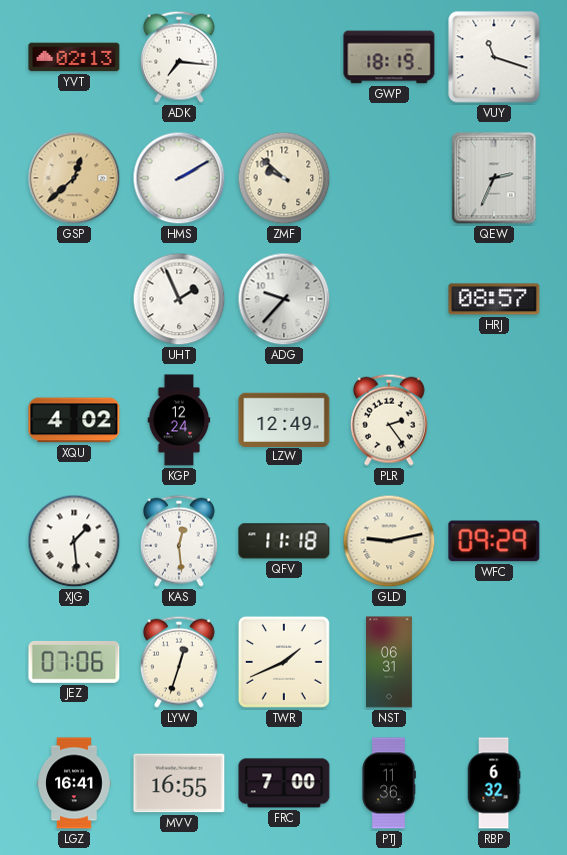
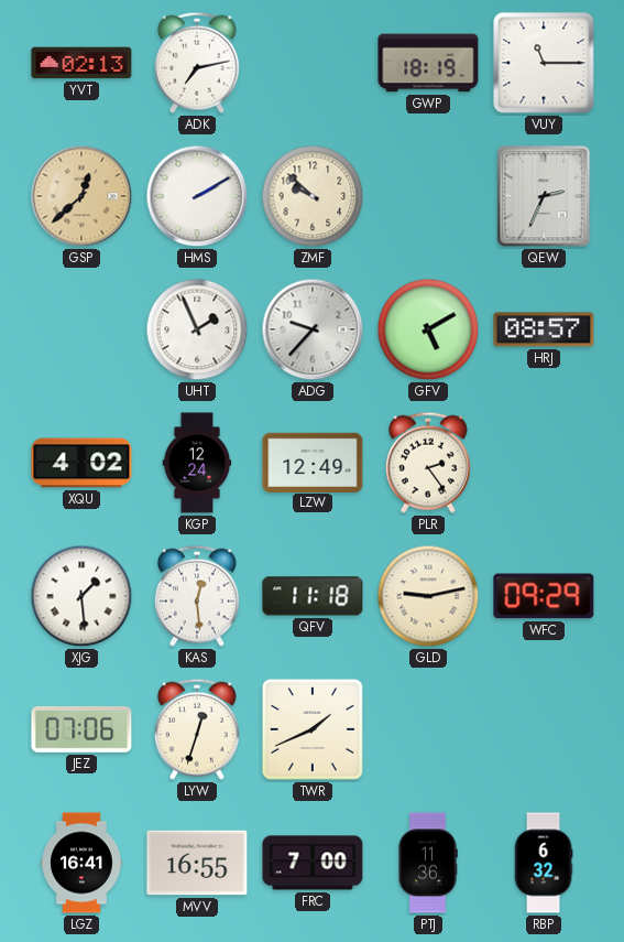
ADK: 7:16 -> 7:13
VUY: 11:18 -> 11:15
GFV: none -> 5:10
NST: 06:31 -> none
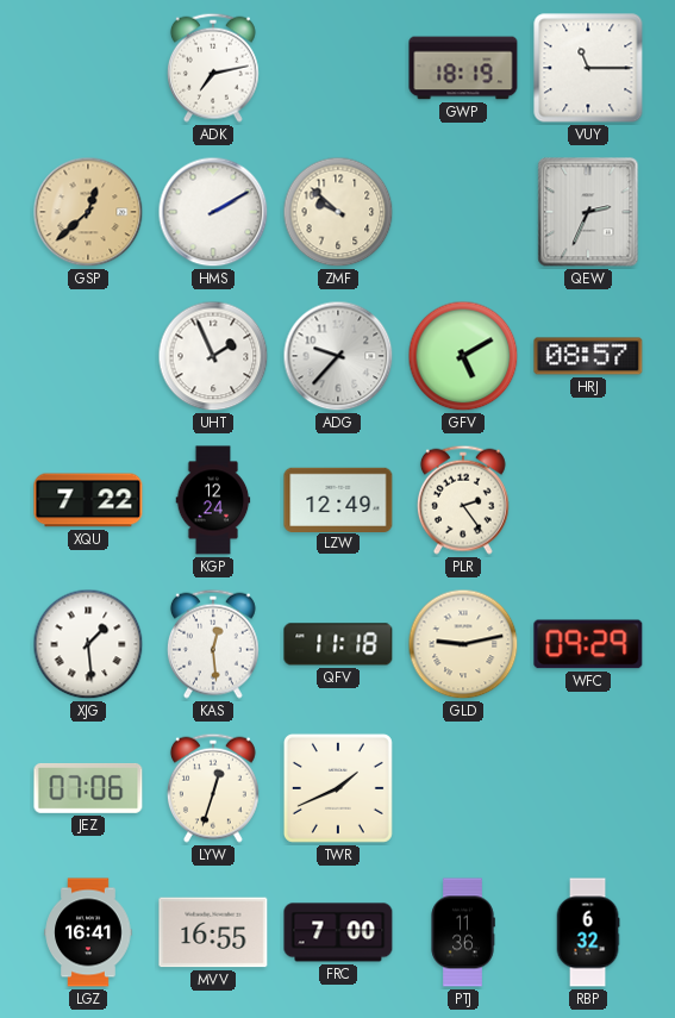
YVT: 02:13 -> none
XQU: 4:02 -> 7:22
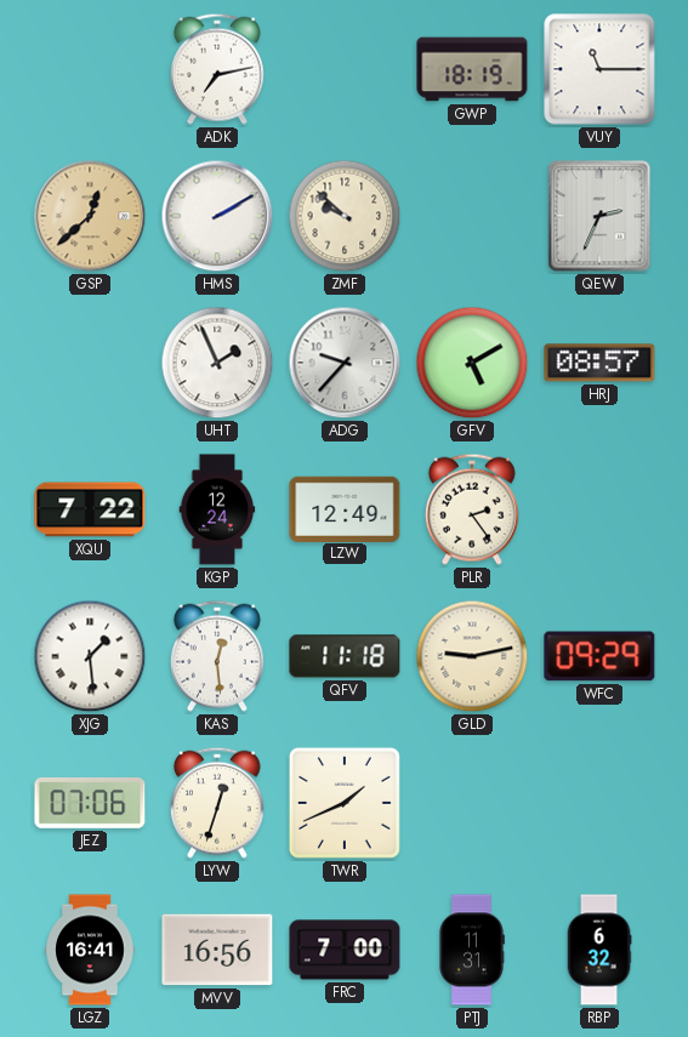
MVV: 16:55 -> 16:56
PTJ: 11:36 -> 11:31
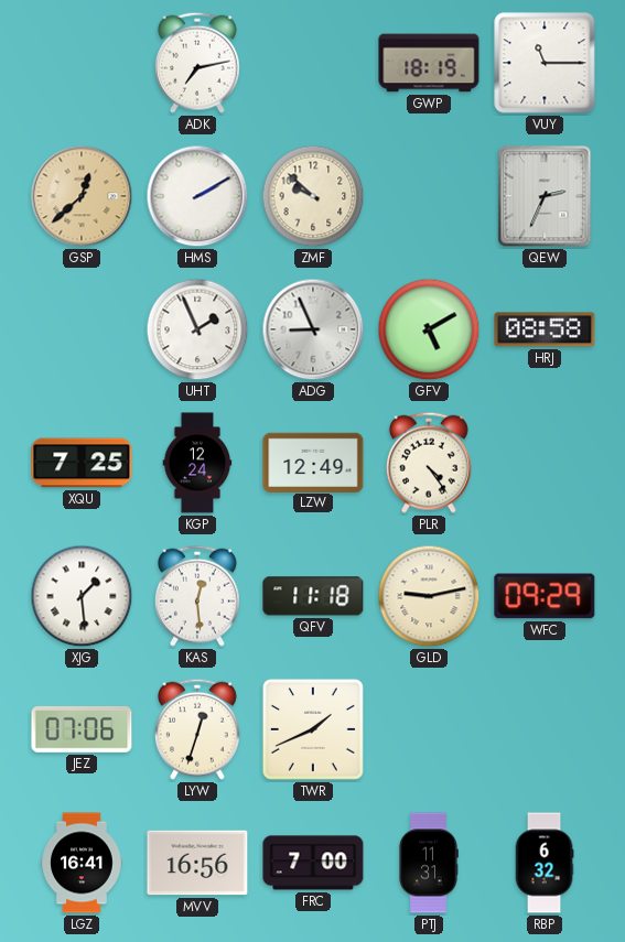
ADG: 9:37 -> 8:56
HRJ: 08:57 -> 08:58
XQU: 7:22 -> 7:25
PLR: 2:24 -> 4:24
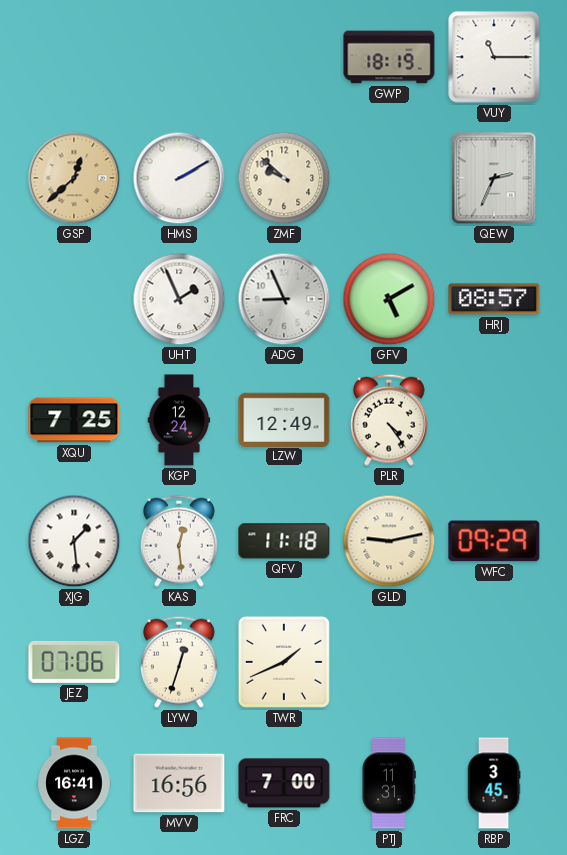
ADK: 7:13 -> none
HRJ: 08:58 -> 08:57
RBP: 6:32 -> 3:45
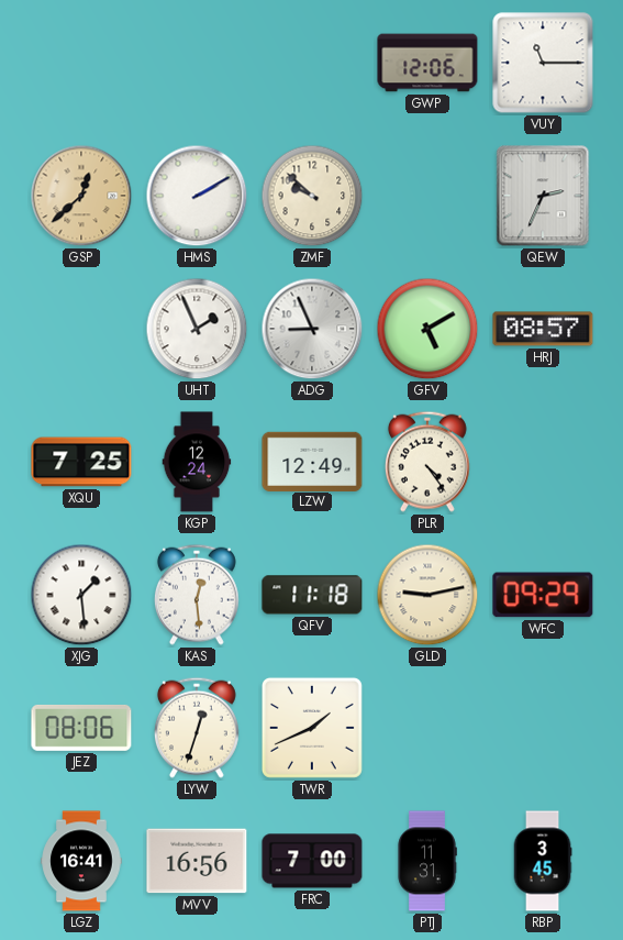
GWP: 18:19 -> 12:06
JEZ: 07:06 -> 08:06
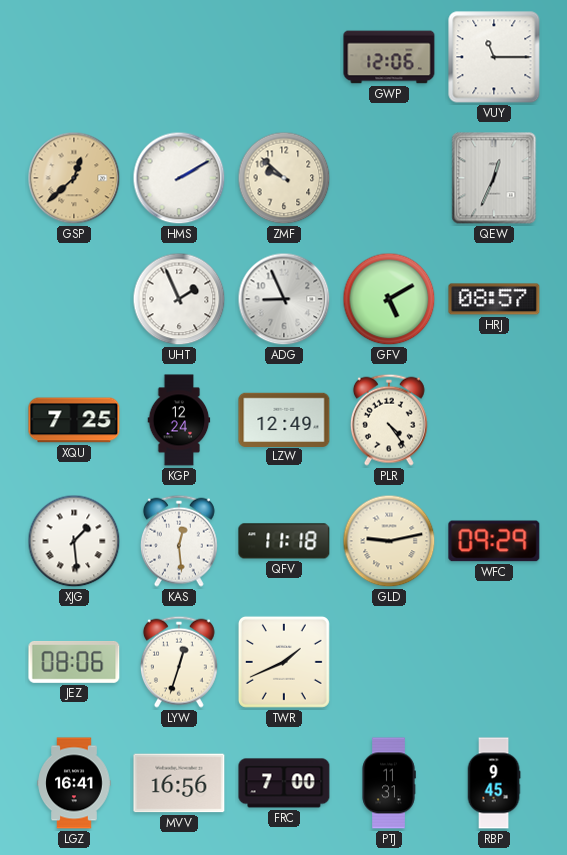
QEW: 2:34 -> 12:34
RBP: 3:45 -> 9:45
